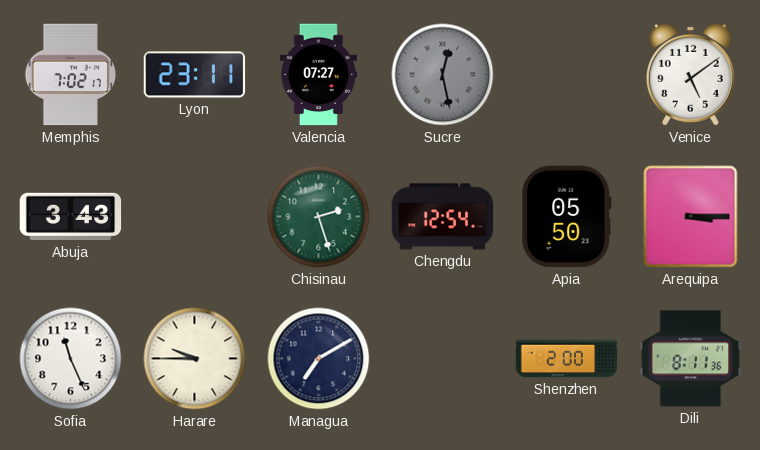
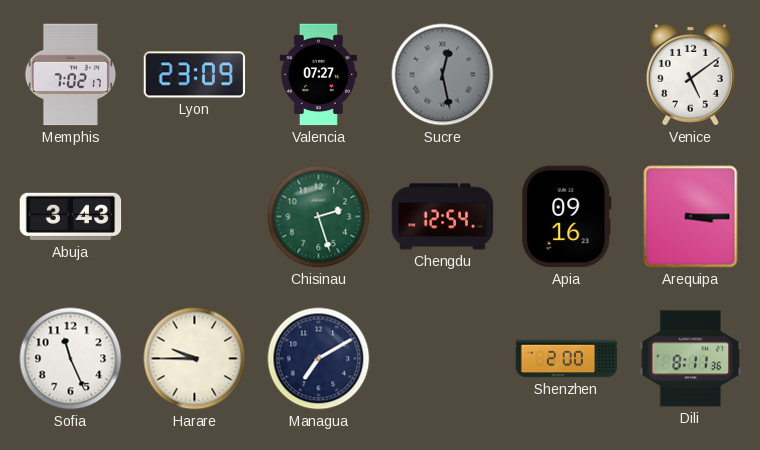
Lyon: 23:11 -> 23:09
Apia: 05:50 -> 09:16
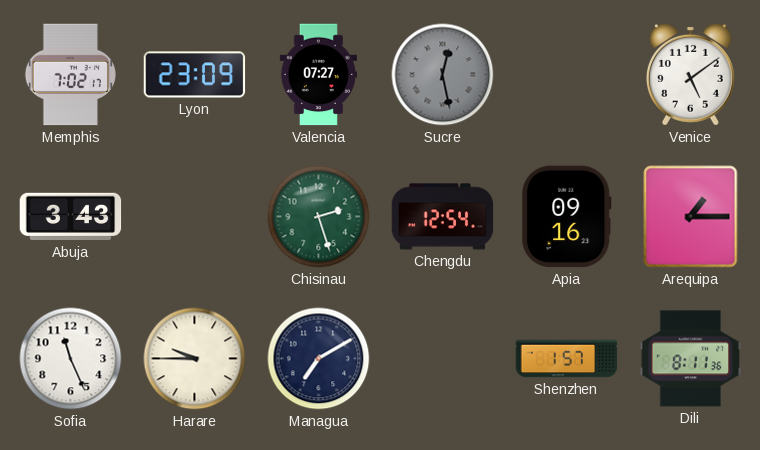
Arequipa: 3:15 -> 1:15
Shenzhen: 2:00 -> 1:57
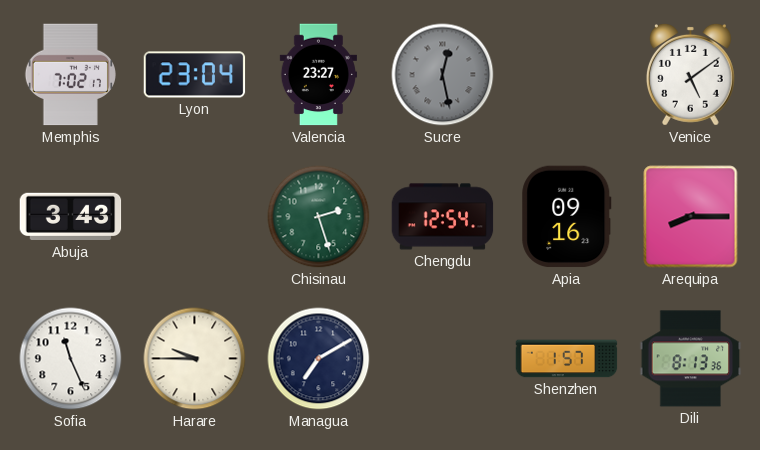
Lyon: 23:09 -> 23:04
Valencia: 07:27 -> 23:27
Arequipa: 1:15 -> 8:15
Dili: 8:11 -> 8:13
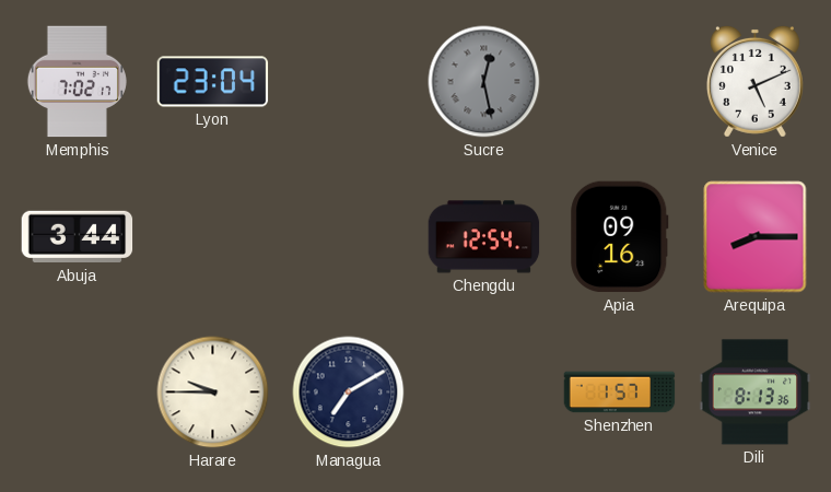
Valencia: 23:27 -> none
Venice: 5:09 -> 5:11
Abuja: 3:43 -> 3:44
Chisinau: 2:27 -> none
Sofia: 11:26 -> none
